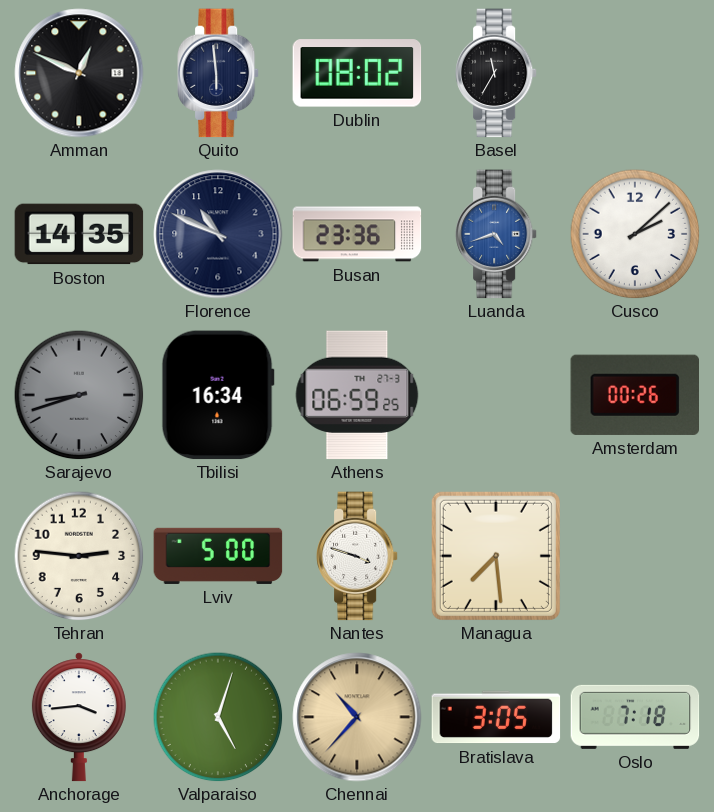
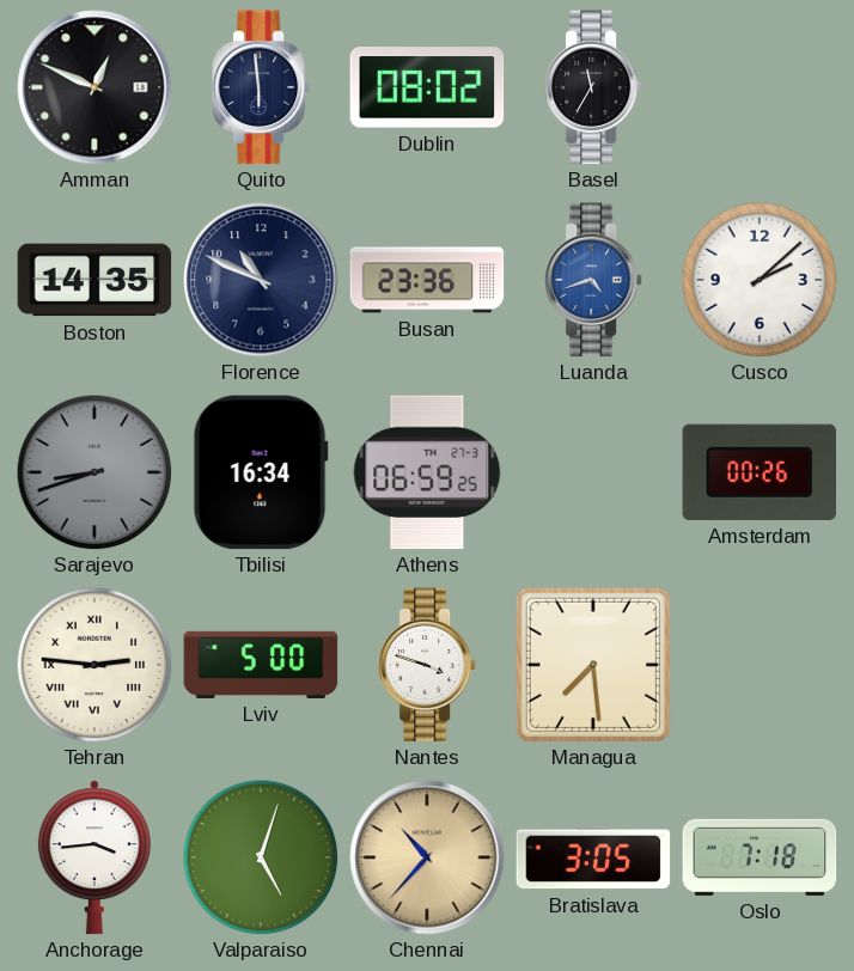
Tehran numerals: Arabic -> Roman
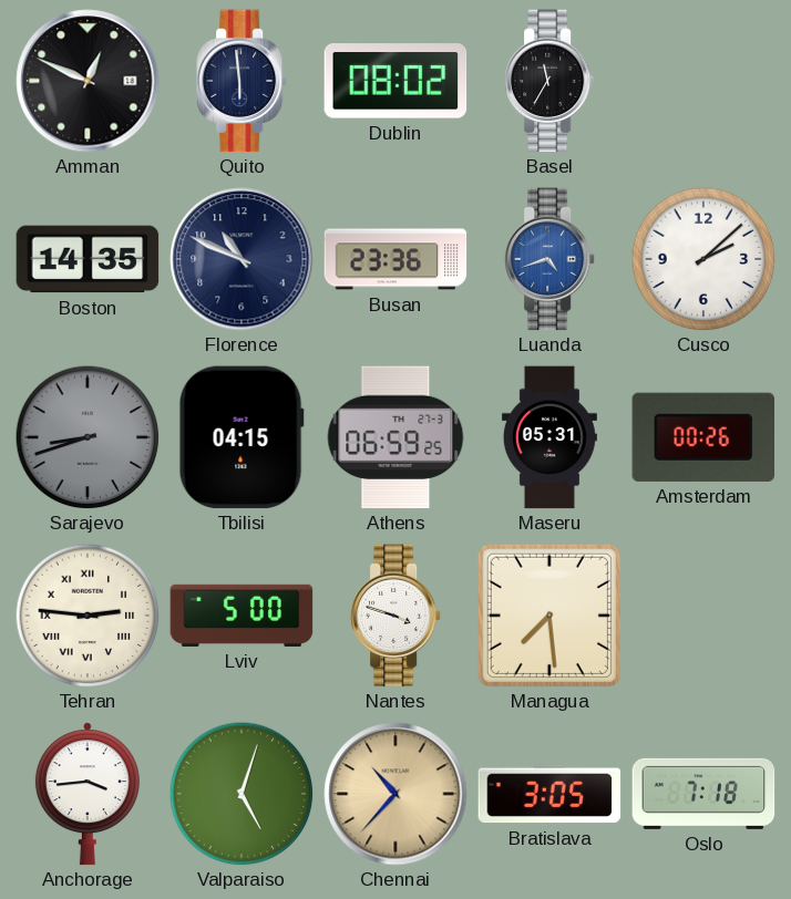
Tbilisi: 16:34 -> 04:15
Maseru: none -> 05:31
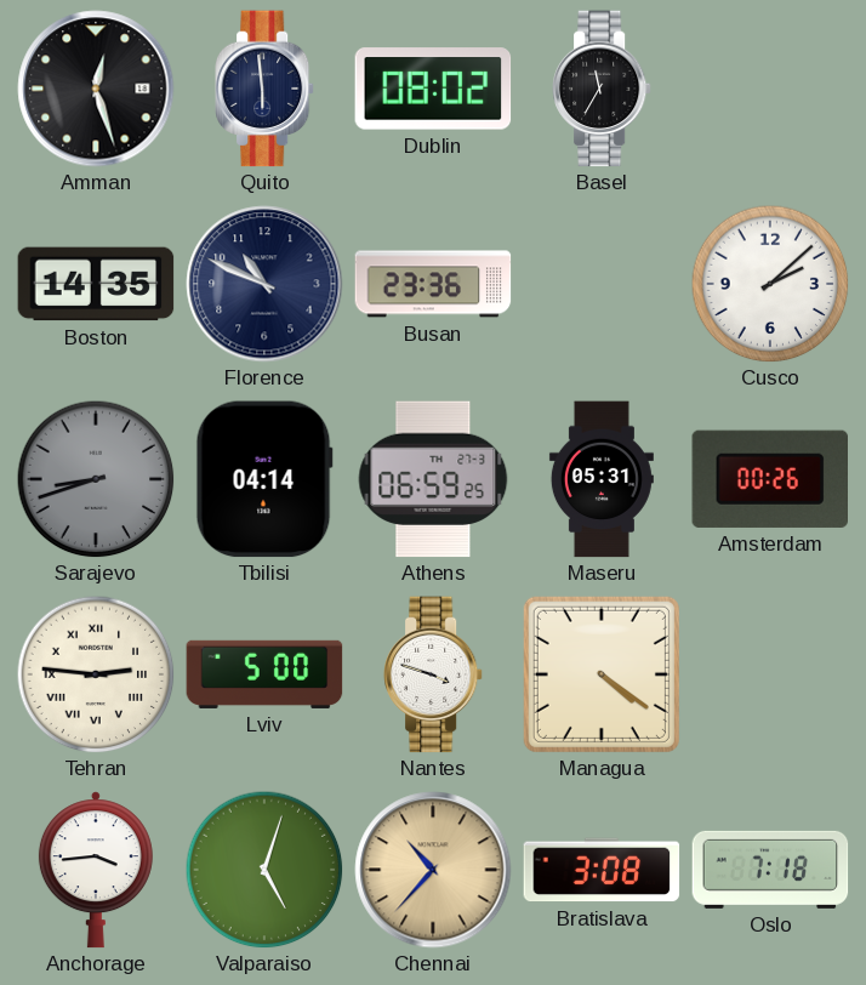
Amman: 12:49 -> 12:27
Luanda: 4:42 -> none
Tbilisi: 04:15 -> 04:14
Managua: 7:29 -> 4:21
Bratislava: 3:05 -> 3:08
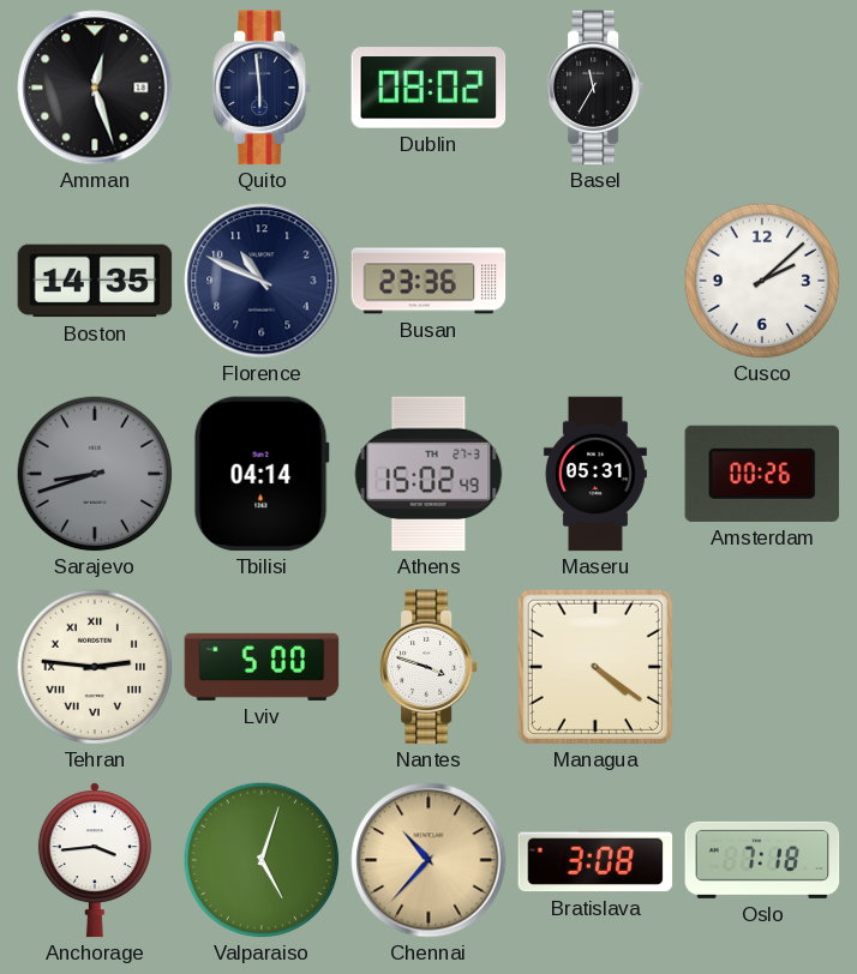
Athens: 06:59 -> 15:02
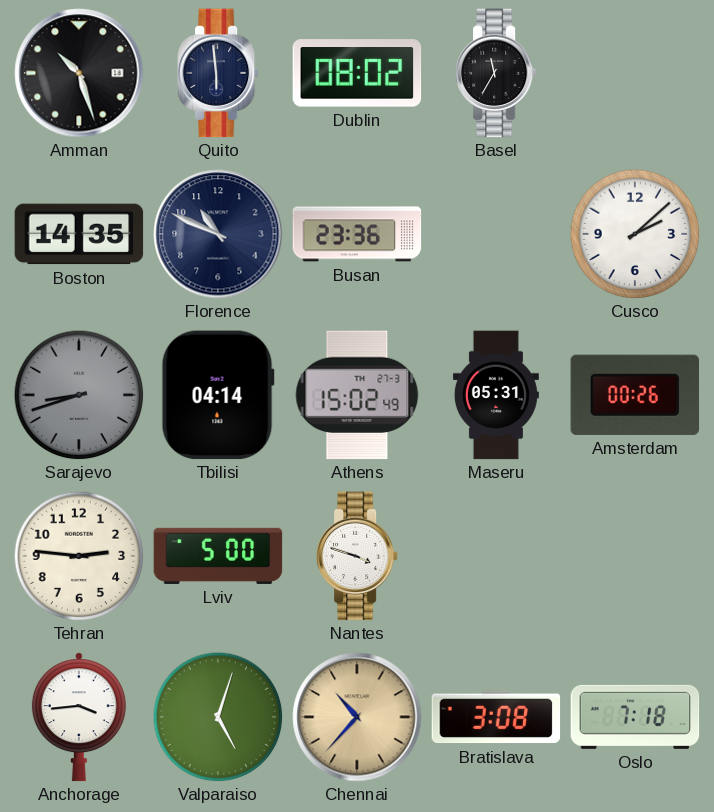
Amman: 12:27 -> 10:27
Tehran numerals: Roman -> Arabic
Managua: 4:21 -> none
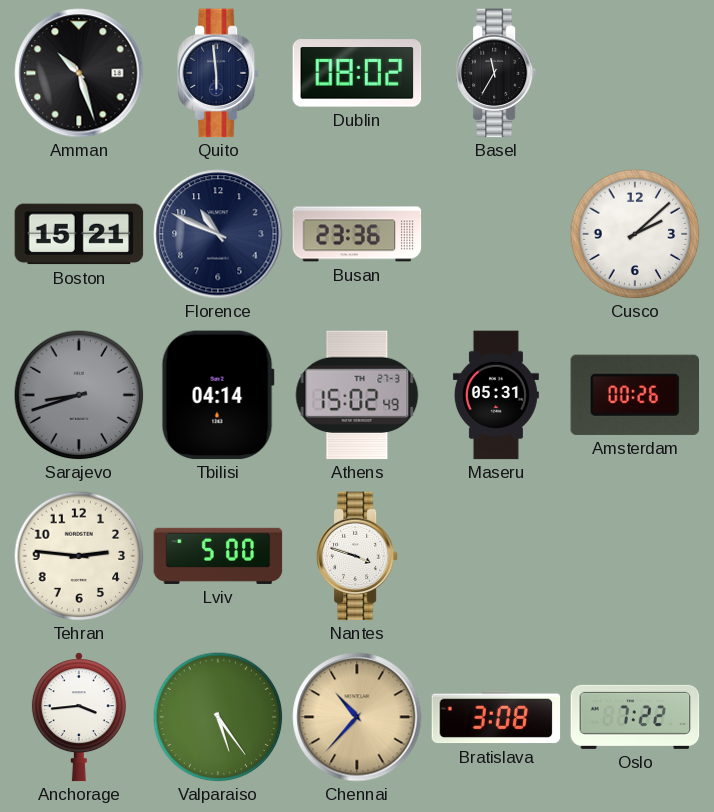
Boston: 14:35 -> 15:21
Valparaiso: 5:03 -> 5:24
Oslo: 7:18 -> 7:22
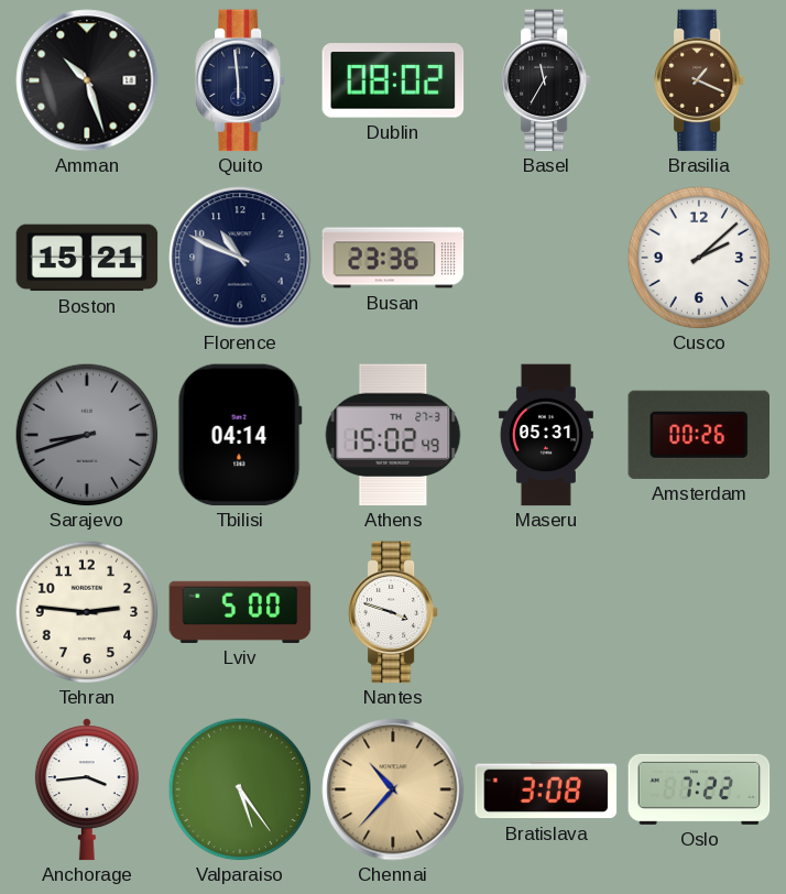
Brasilia: none -> 1:19
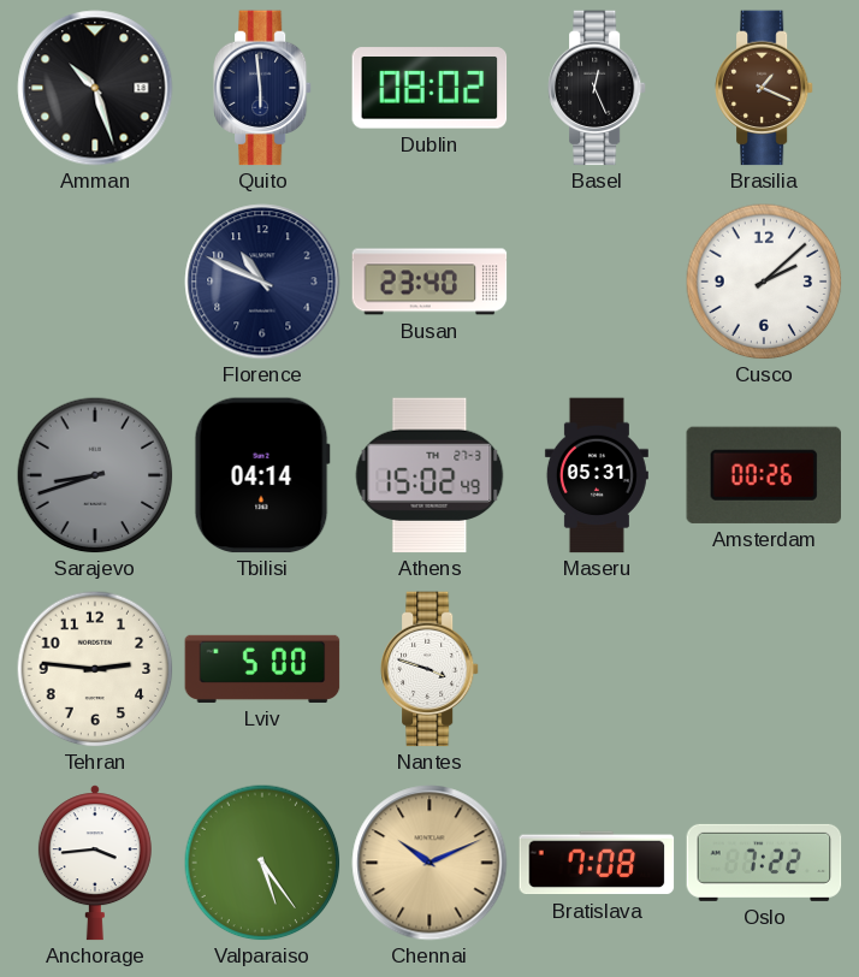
Basel: 11:35 -> 12:26
Boston: 15:21 -> none
Busan: 23:36 -> 23:40
Chennai: 10:37 -> 10:11
Bratislava: 3:08 -> 7:08
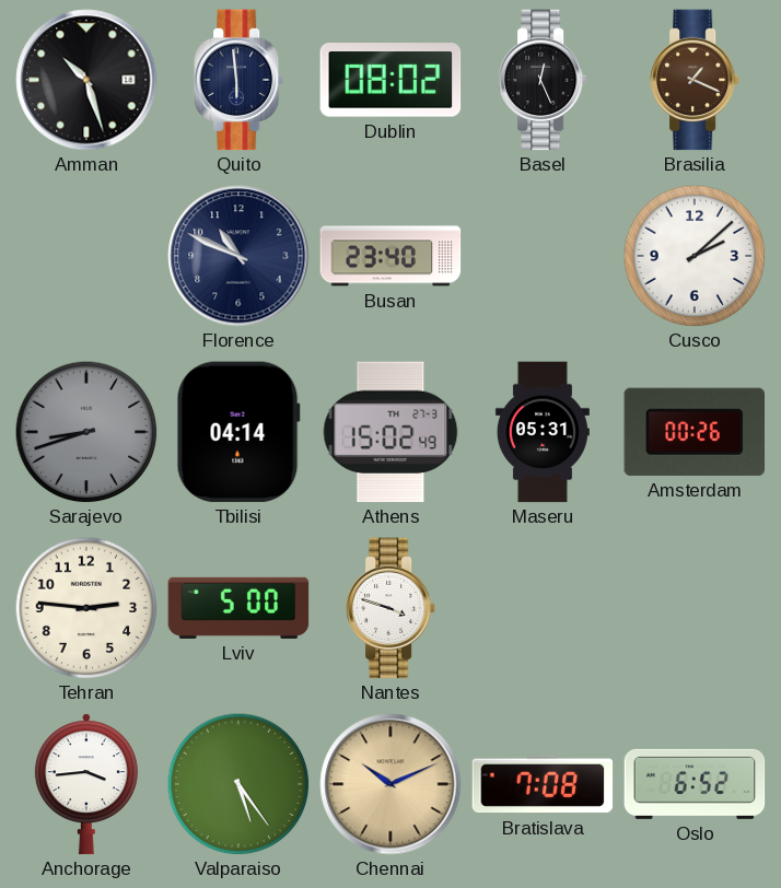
Oslo: 7:22 -> 6:52
